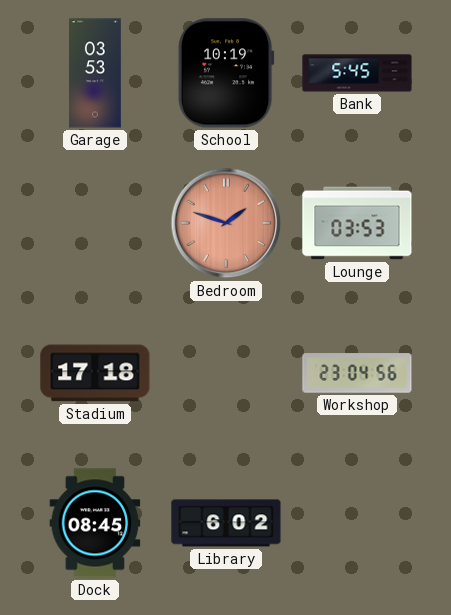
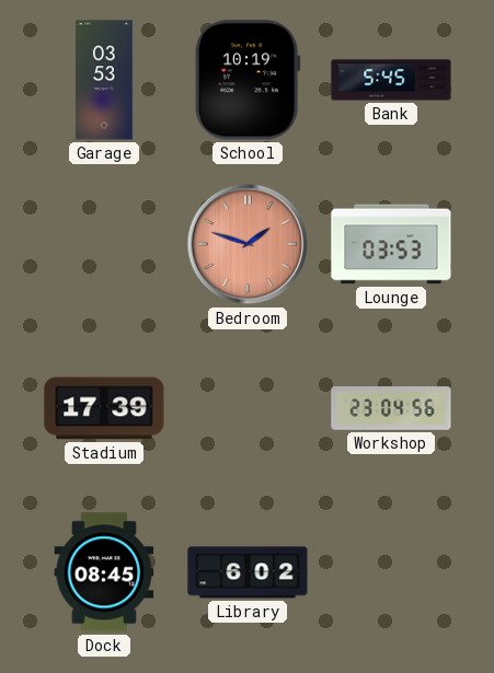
Stadium: 17:18 -> 17:39
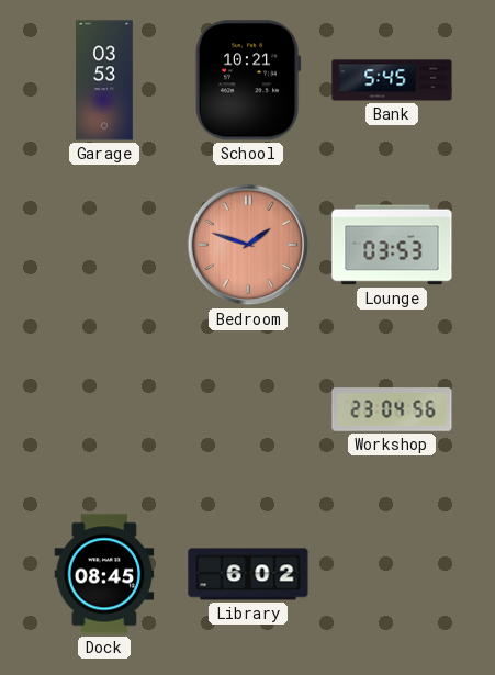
School: 10:19 -> 10:21
Stadium: 17:39 -> none
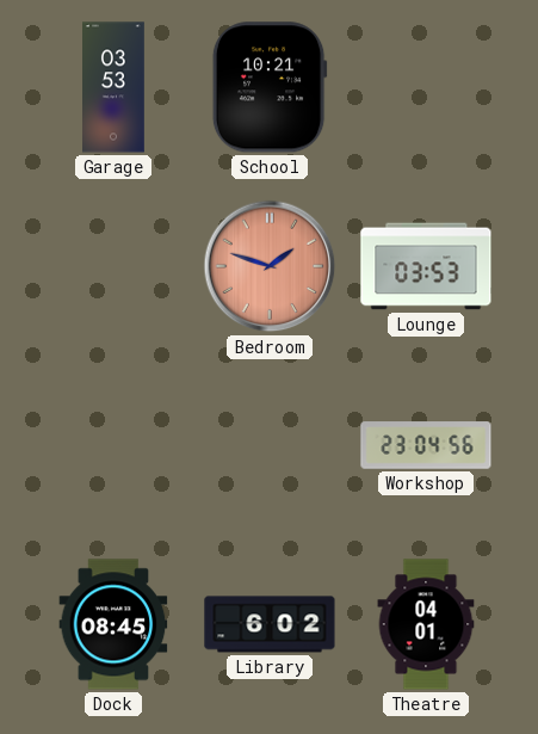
Bank: 5:45 -> none
Theatre: none -> 04:01
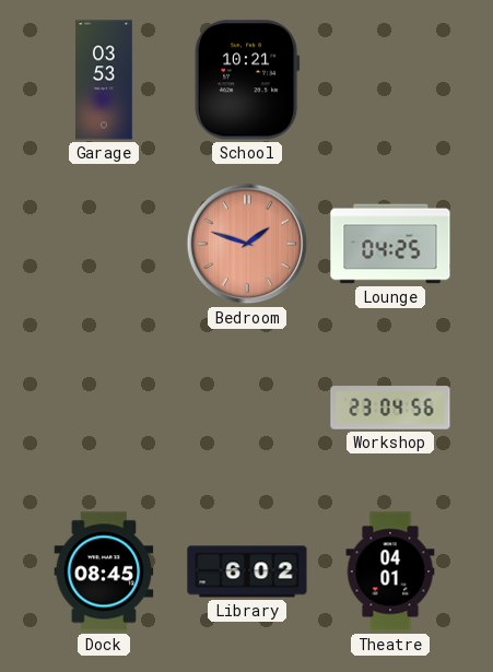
Lounge: 03:53 -> 04:25
